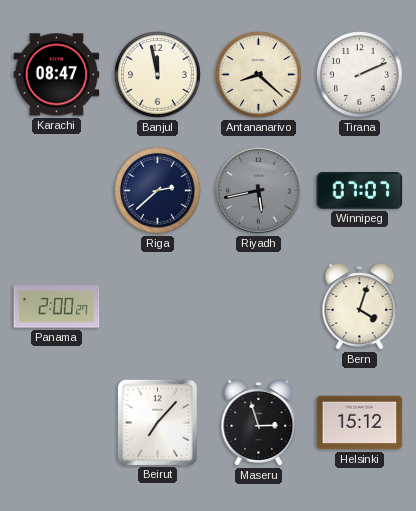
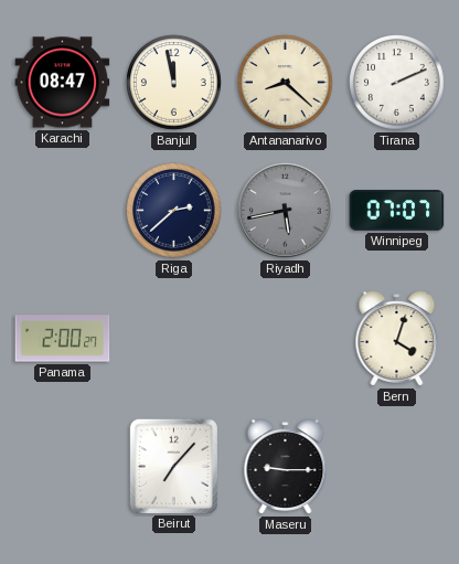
Maseru: 2:57 -> 9:15
Helsinki: 15:12 -> none
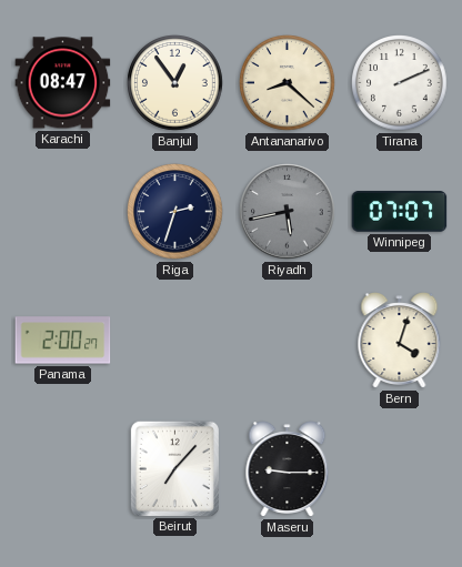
Banjul: 11:58 -> 12:54
Riga: 2:38 -> 2:33
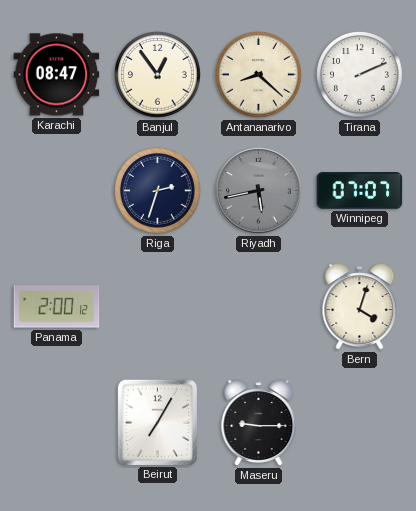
Panama: 2:00:27 -> 2:00:12
Beirut: 7:07 -> 7:05
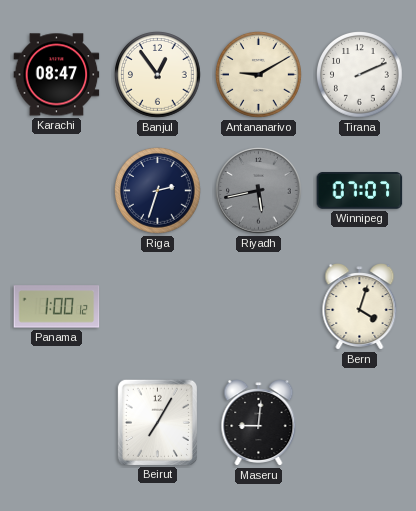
Antananarivo: 8:22 -> 9:10
Panama: 2:00 -> 1:00
Maseru: 9:15 -> 9:01
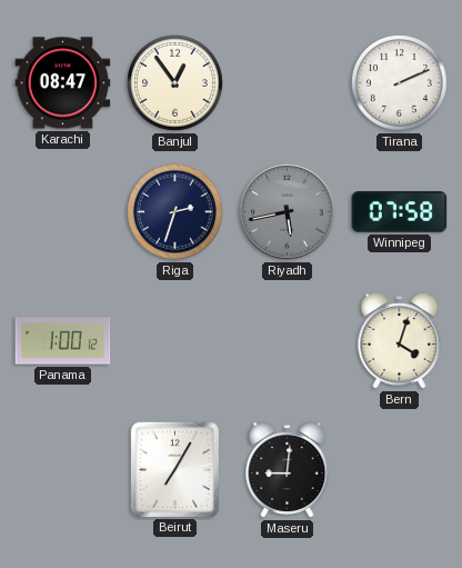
Antananarivo: 9:10 -> none
Winnipeg: 07:07 -> 07:58
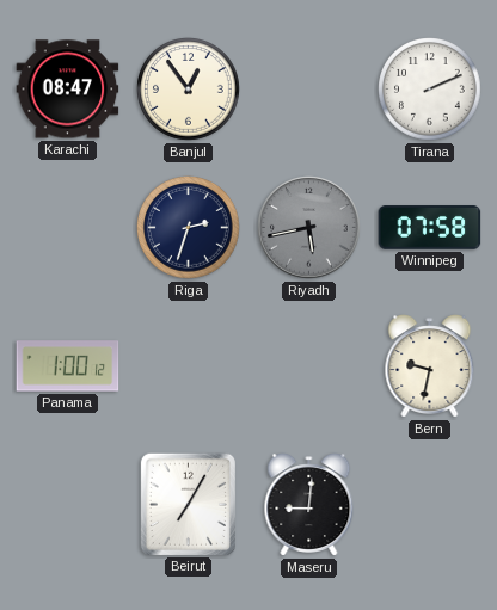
Bern: 4:03 -> 9:32
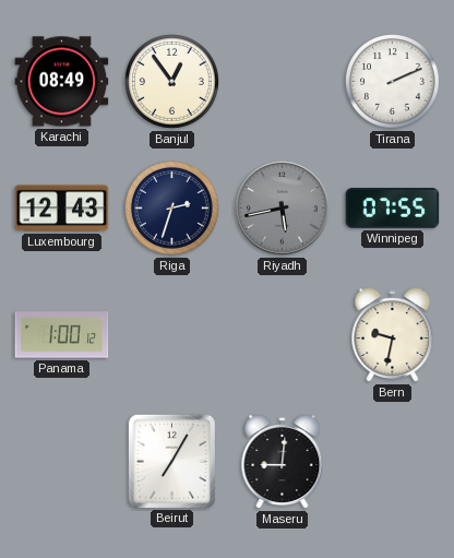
Karachi: 08:47 -> 08:49
Luxembourg: none -> 12:43
Winnipeg: 07:58 -> 07:55
